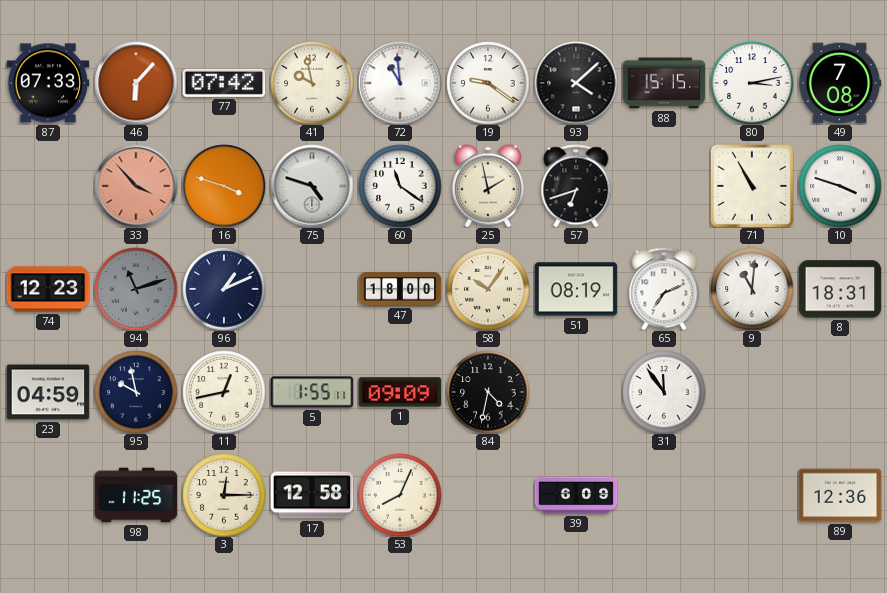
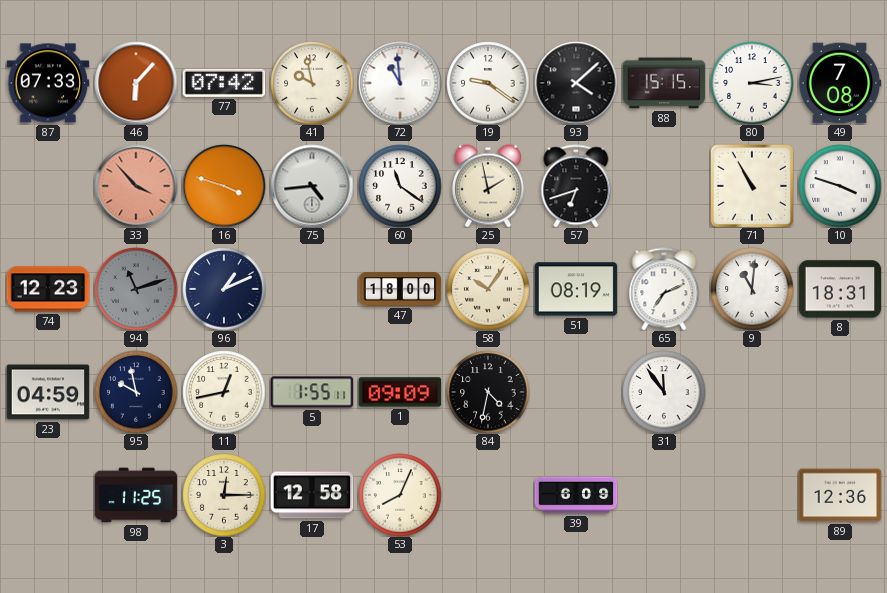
75: 4:48 -> 4:44
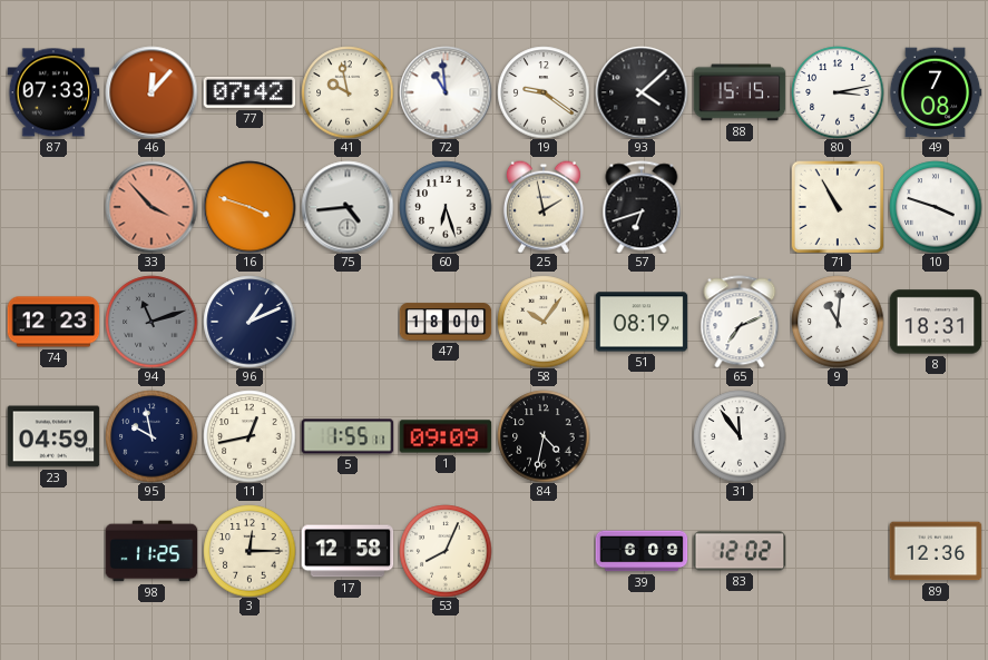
46: 6:07 -> 12:07
60: 11:21 -> 6:27
83: none -> 12:02
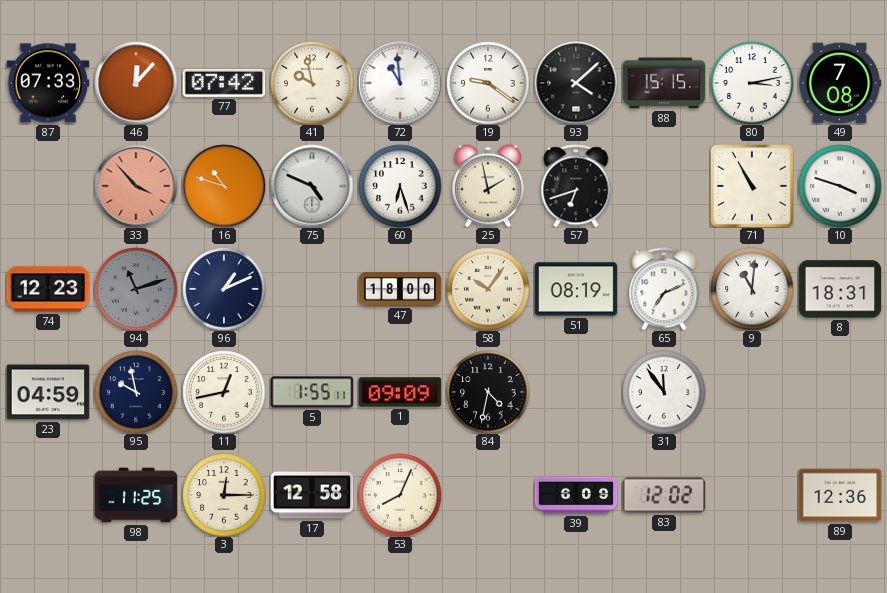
16: 3:48 -> 10:48
75: 4:44 -> 4:49
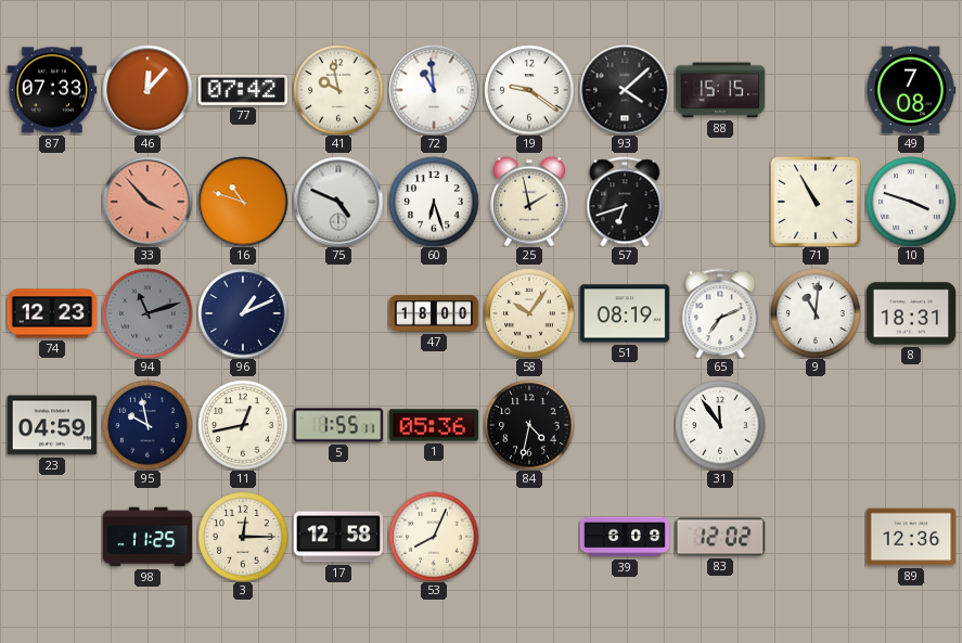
80: 3:13 -> none
1: 09:09 -> 05:36
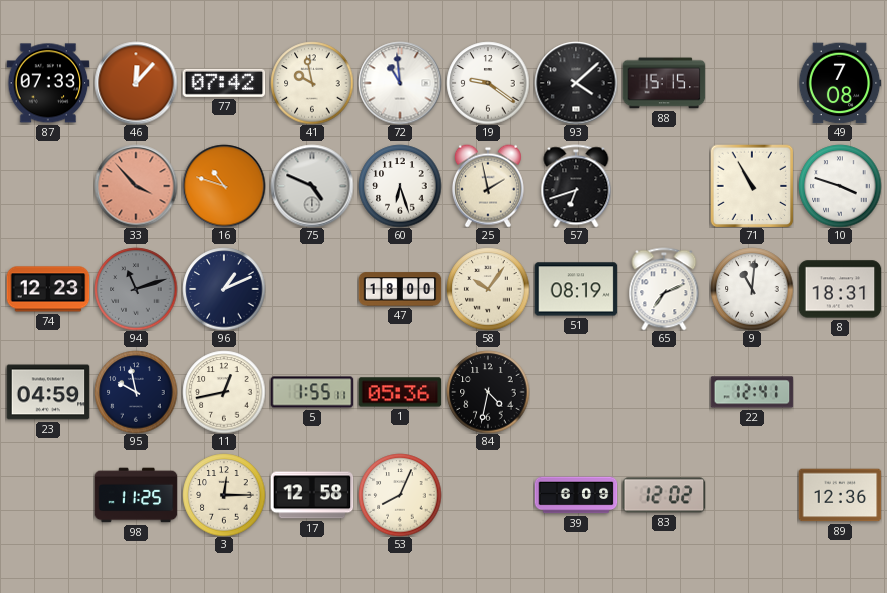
31: 11:54 -> none
22: none -> 12:41
